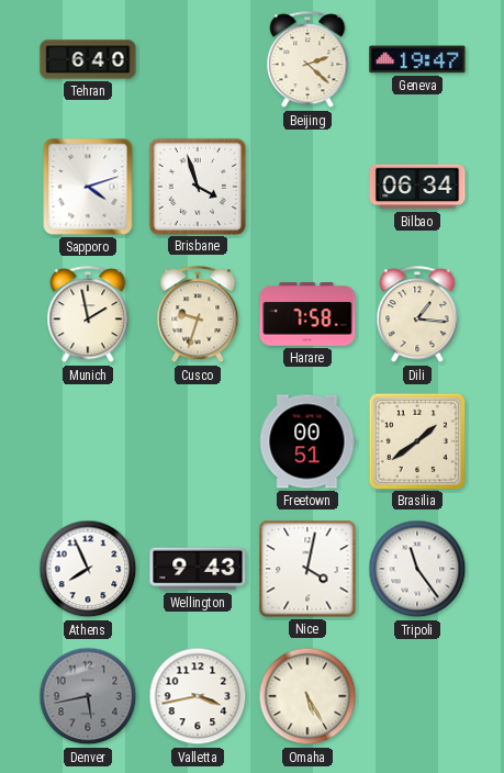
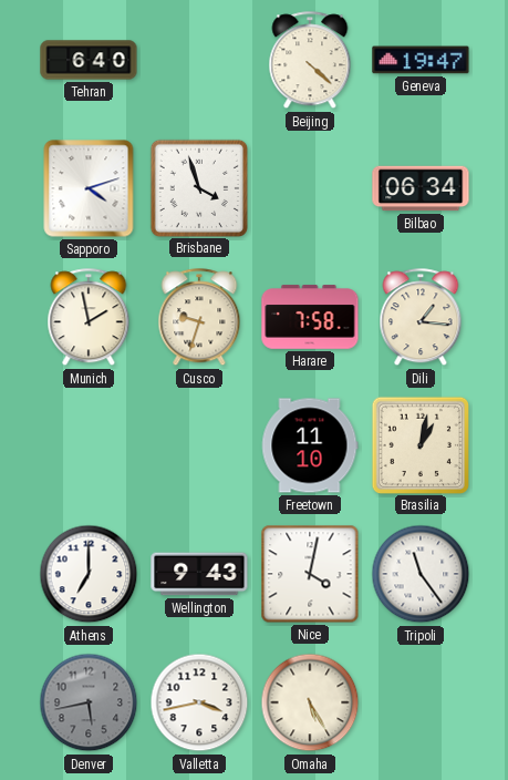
Beijing: 2:22 -> 4:22
Freetown: 00:51 -> 11:10
Brasilia: 1:39 -> 1:02
Athens: 7:56 -> 7:00
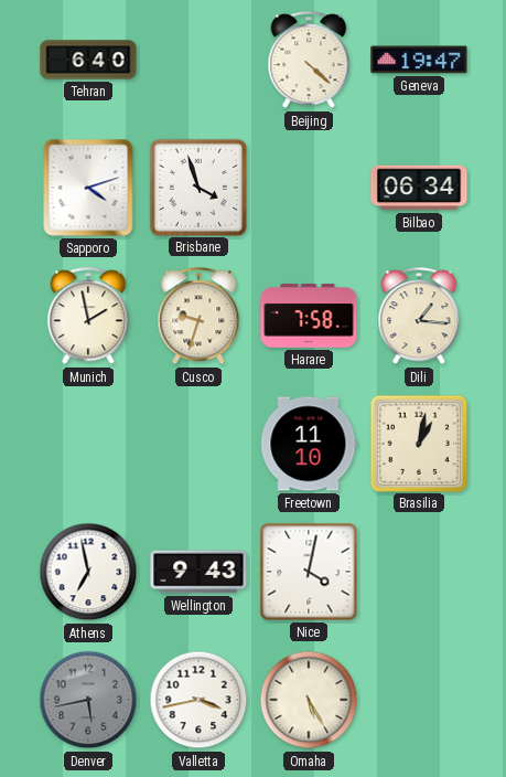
Athens: 7:00 -> 6:58
Tripoli: 11:24 -> none
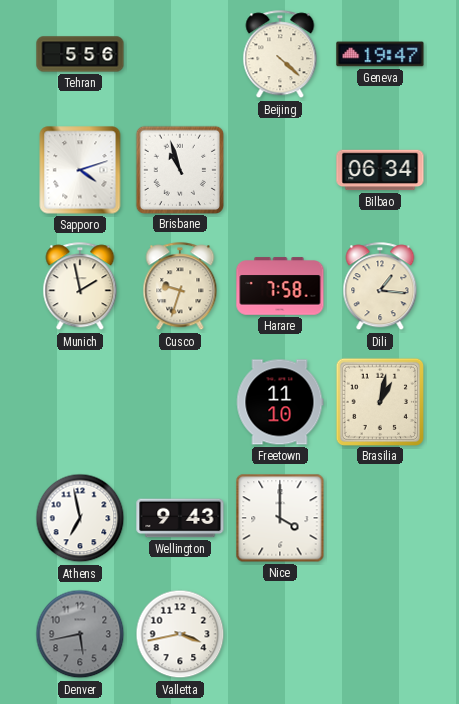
Tehran: 6:40 -> 5:56
Brisbane: 3:57 -> 10:57
Nice: 4:02 -> 4:00
Omaha: 5:25 -> none
